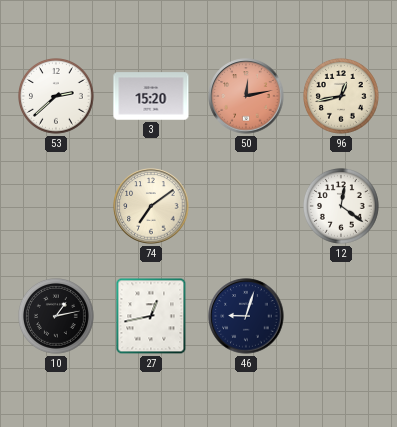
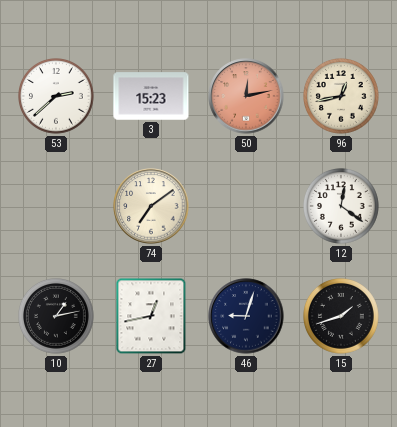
3: 15:20 -> 15:23
15: none -> 1:42
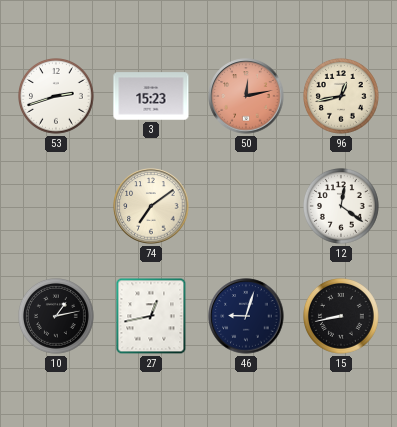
53: 2:38 -> 2:42
15: 1:42 -> 8:43
